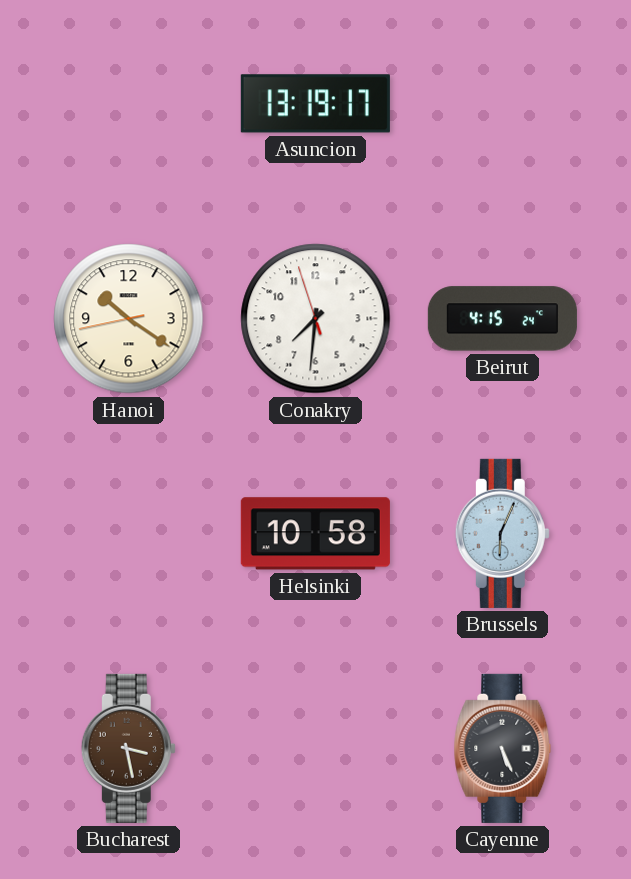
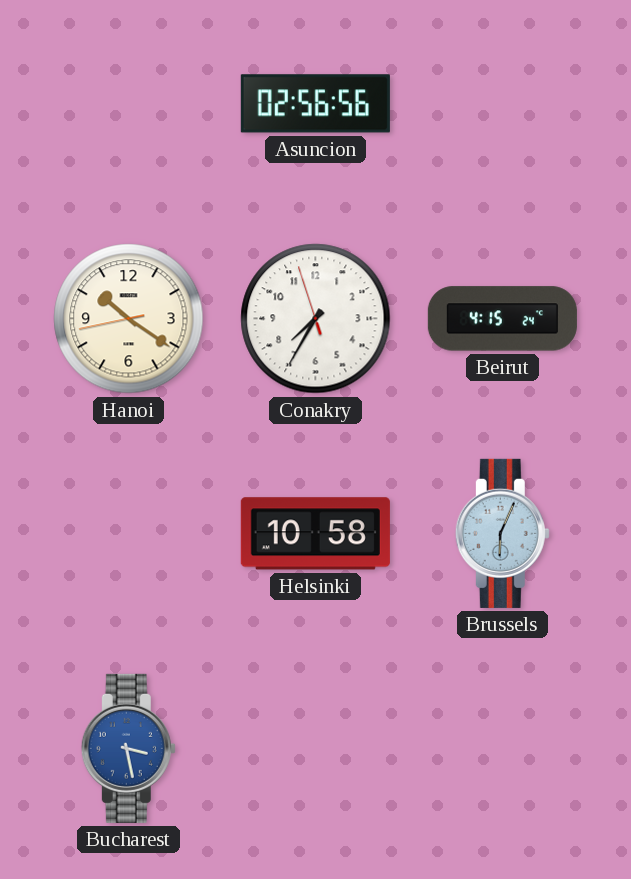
Asuncion: 13:19 -> 02:56
Conakry: 7:30 -> 7:34
Bucharest dial: brown -> blue
Cayenne: 5:26 -> none
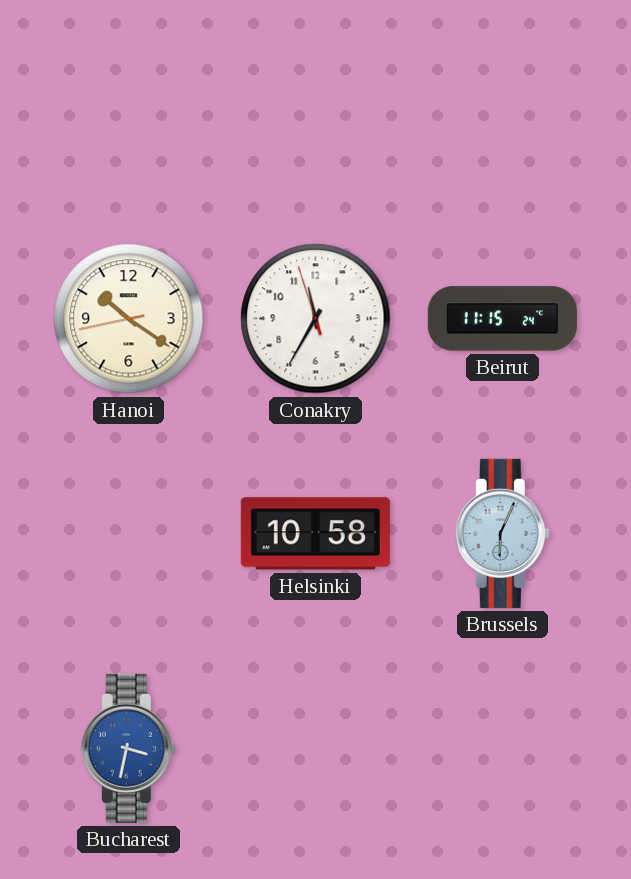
Asuncion: 02:56 -> none
Conakry: 7:34 -> 11:34
Beirut: 4:15 -> 11:15
Bucharest: 3:28 -> 3:32
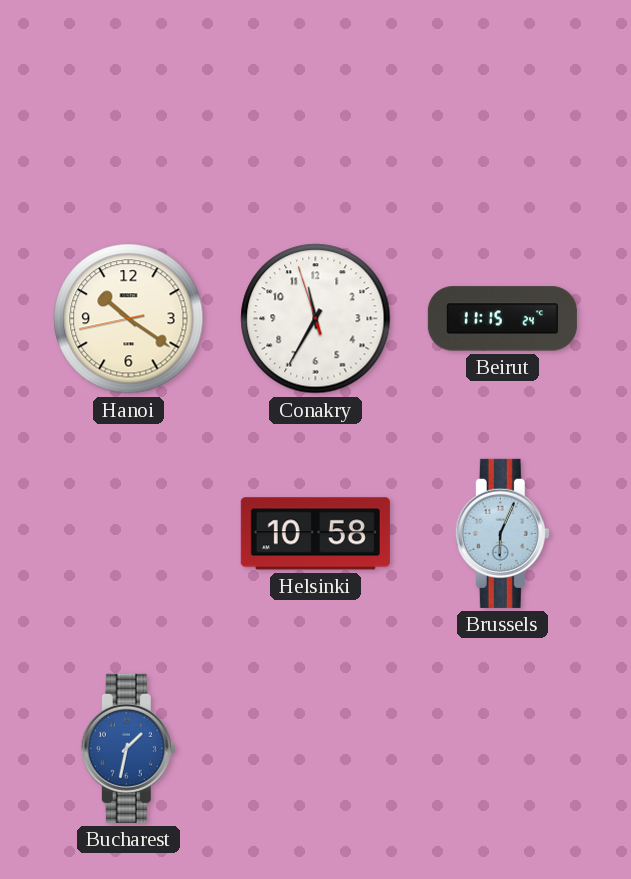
Bucharest: 3:32 -> 1:32
